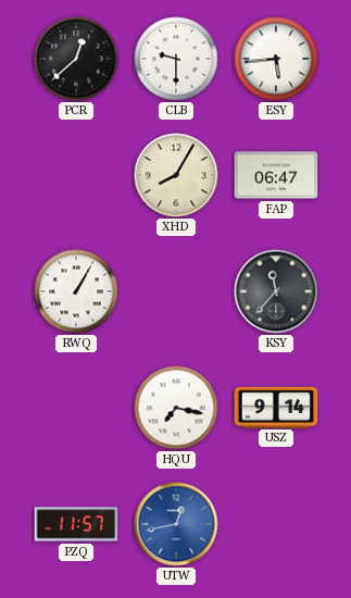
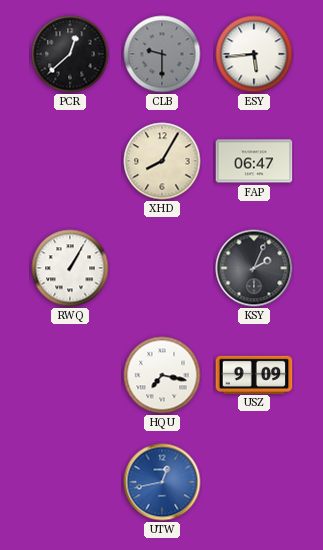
CLB dial: white -> grey
KSY: 11:37 -> 2:04
USZ: 9:14 -> 9:09
PZQ: 11:57 -> none
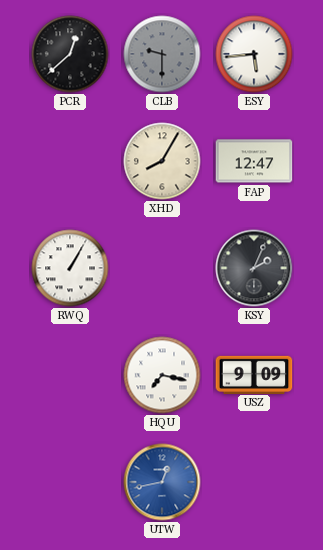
FAP: 06:47 -> 12:47
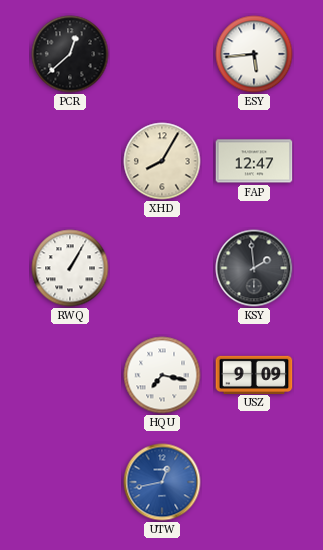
CLB: 9:30 -> none
KSY: 2:04 -> 1:59
